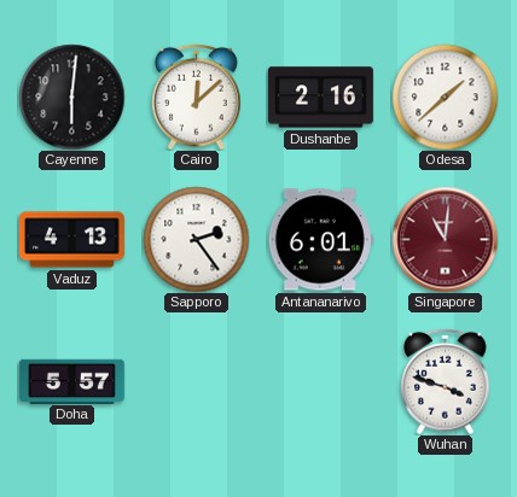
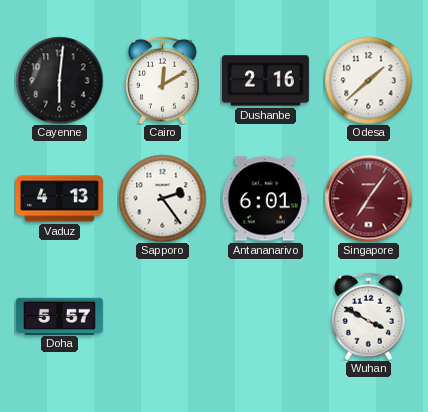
Cairo: 12:08 -> 12:10
Singapore: 11:01 -> 7:06
Wuhan: 3:48 -> 3:50
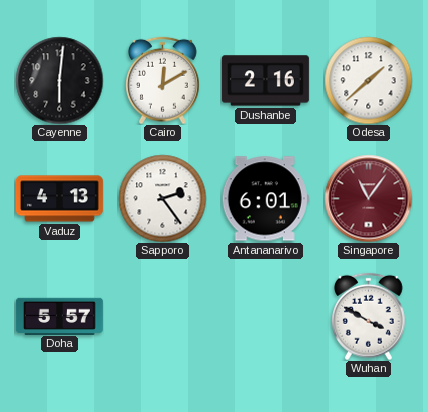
Singapore: 7:06 -> 11:06
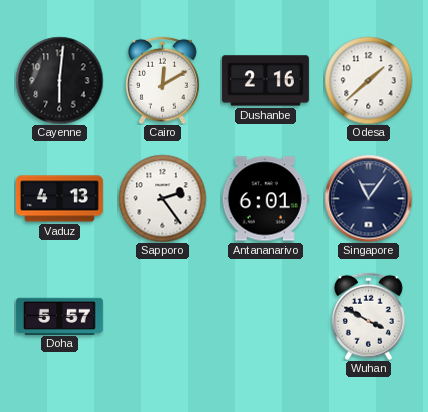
Singapore dial: burgundy -> navy
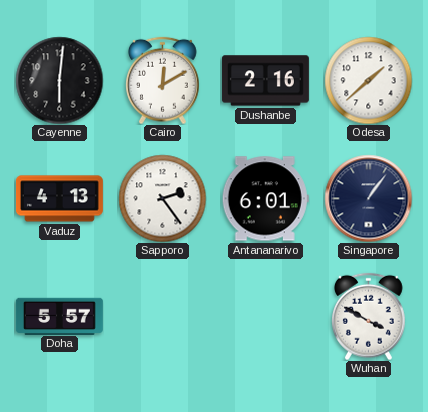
Singapore: 11:06 -> 1:06
